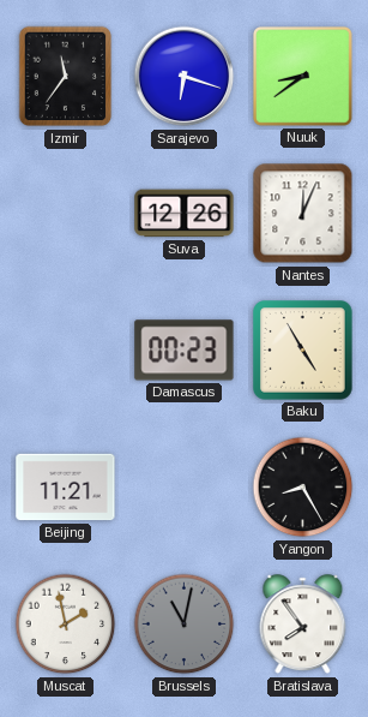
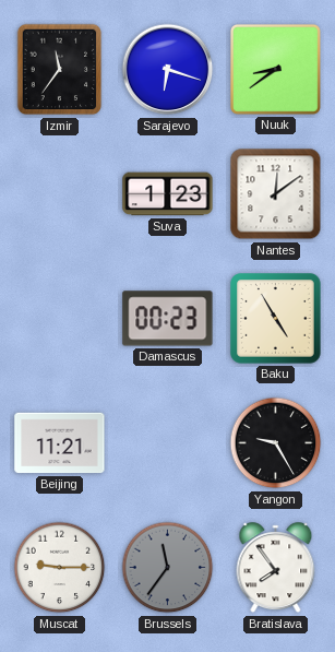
Suva: 12:26 -> 1:23
Nantes: 12:04 -> 12:09
Yangon: 8:25 -> 9:25
Muscat: 1:58 -> 9:15
Brussels: 11:02 -> 11:36
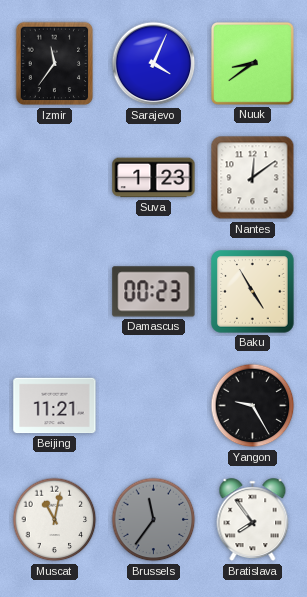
Sarajevo: 6:18 -> 4:04
Muscat: 9:15 -> 11:02
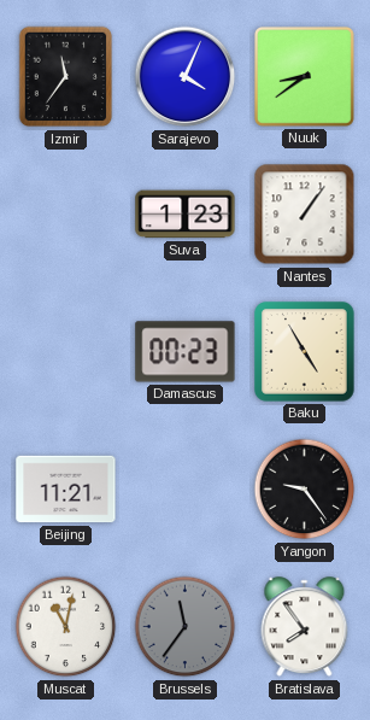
Nantes: 12:09 -> 1:06
Yangon: 9:25 -> 9:24
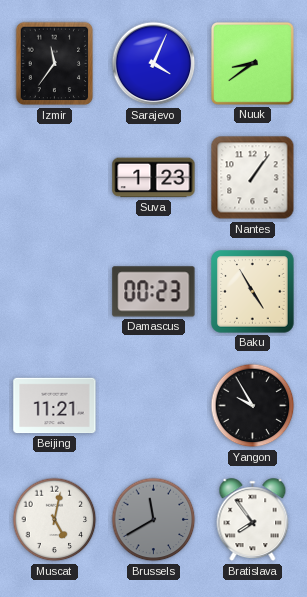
Yangon: 9:24 -> 9:55
Muscat: 11:02 -> 5:02
Brussels: 11:36 -> 11:40
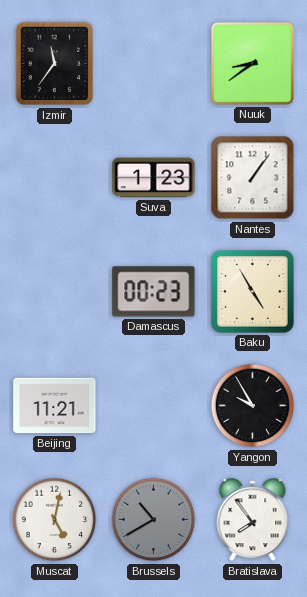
Sarajevo: 4:04 -> none
Brussels: 11:40 -> 10:40
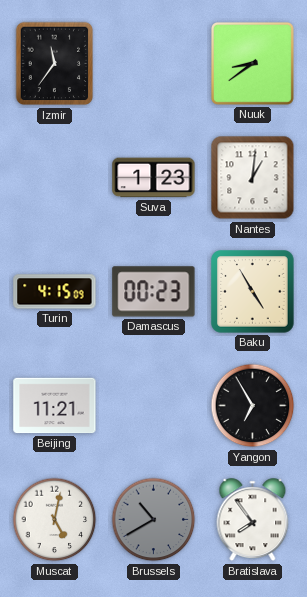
Nantes: 1:06 -> 1:01
Turin: none -> 4:15
Yangon: 9:55 -> 6:55
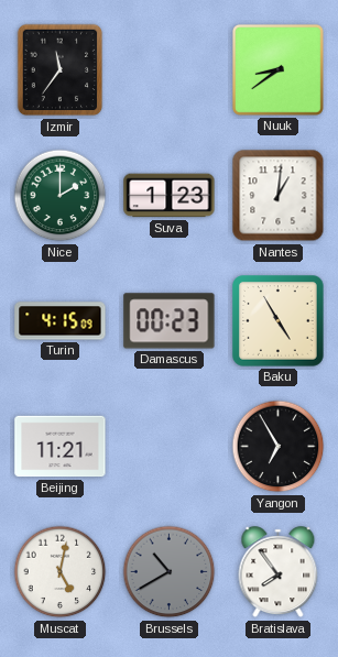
Nice: none -> 2:00
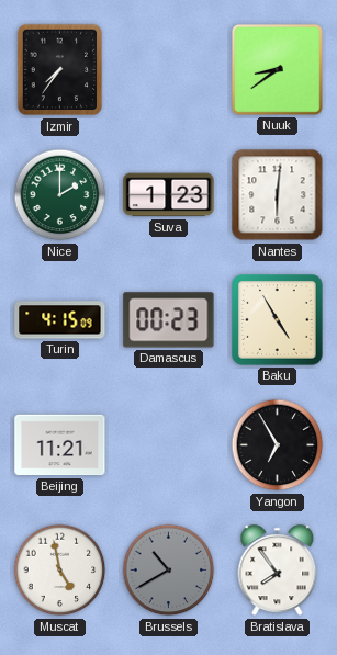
Izmir: 11:36 -> 7:36
Nantes: 1:01 -> 6:01
Muscat: 5:02 -> 4:58
